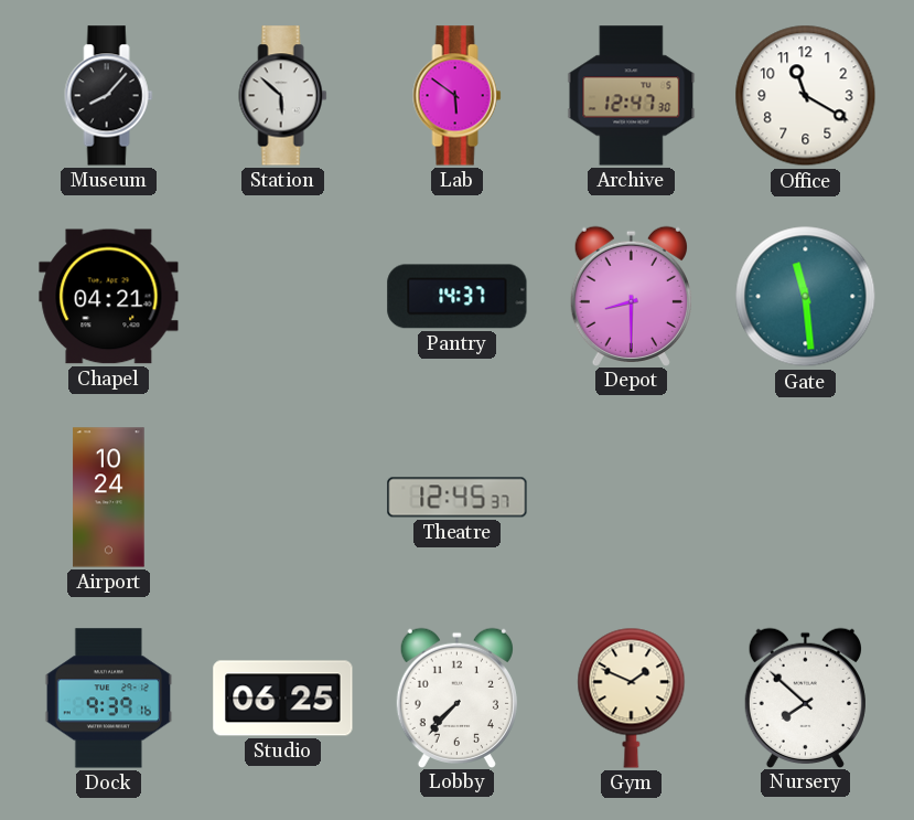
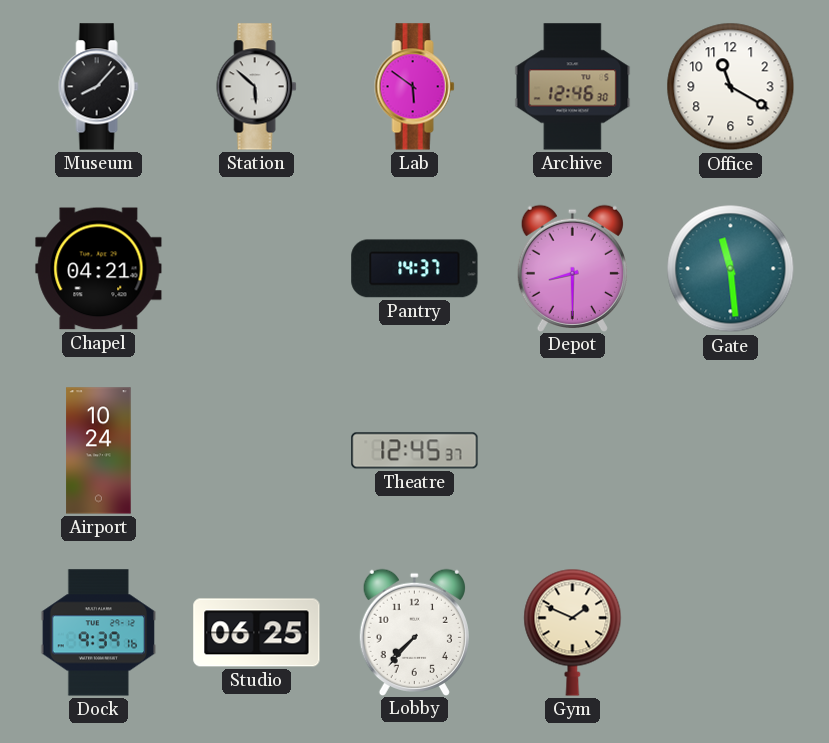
Archive: 12:47 -> 12:46
Nursery: 7:52 -> none
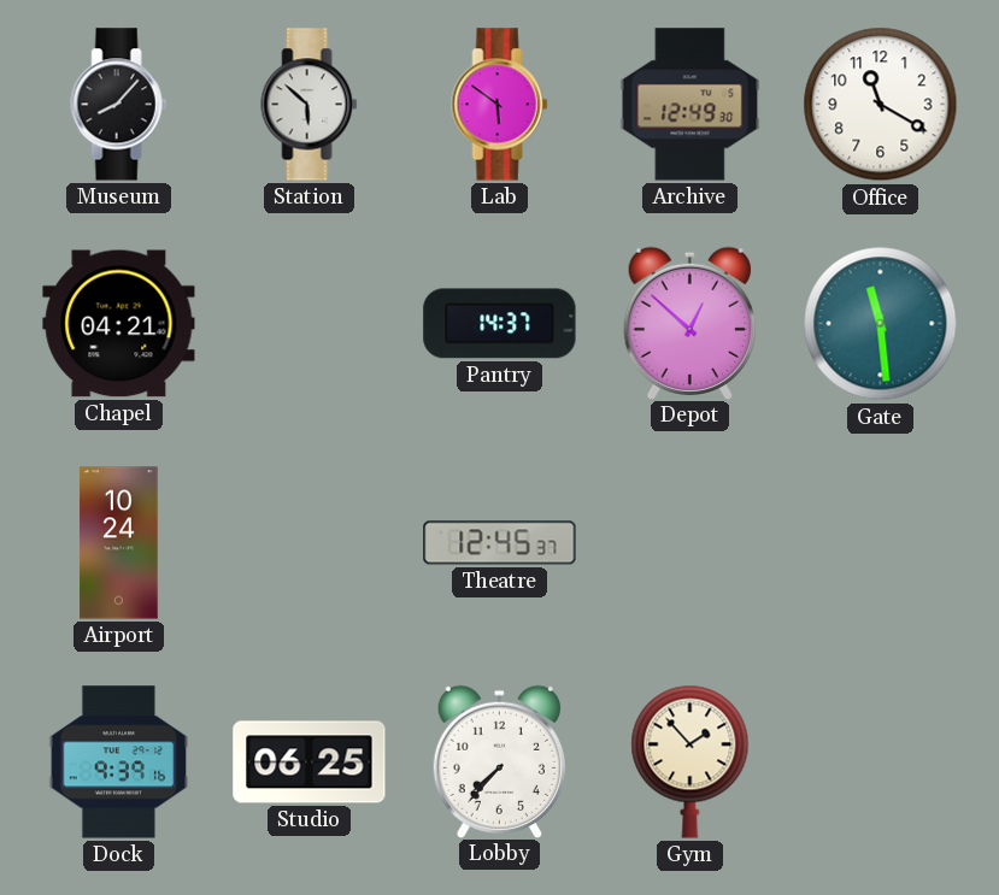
Archive: 12:46 -> 12:49
Depot: 8:30 -> 12:52
Gym: 1:49 -> 1:53
